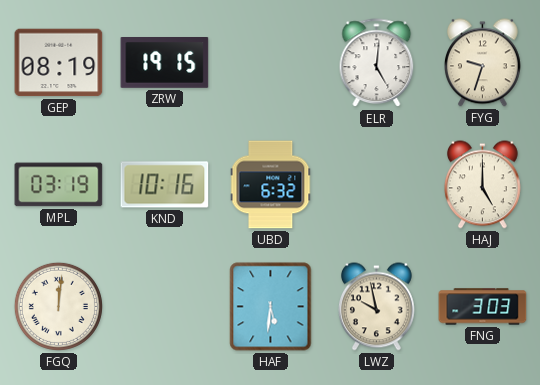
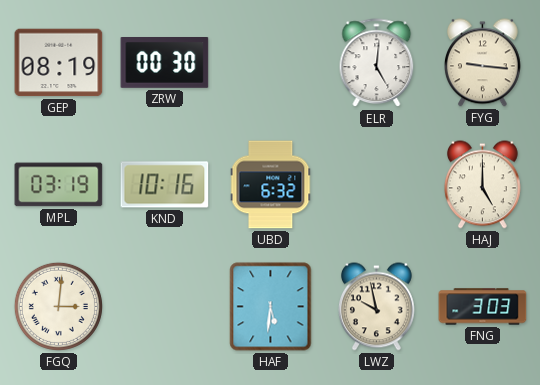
ZRW: 19:15 -> 00:30
FYG: 9:33 -> 9:16
FGQ: 12:01 -> 3:01
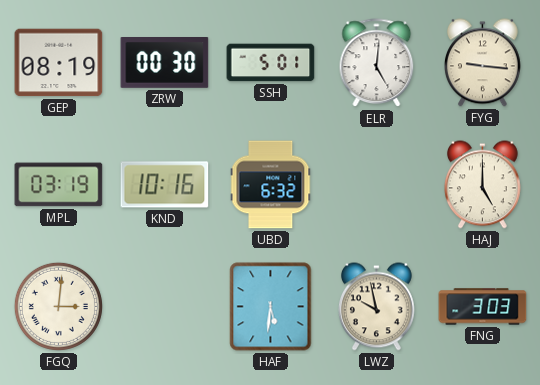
SSH: none -> 5:01
